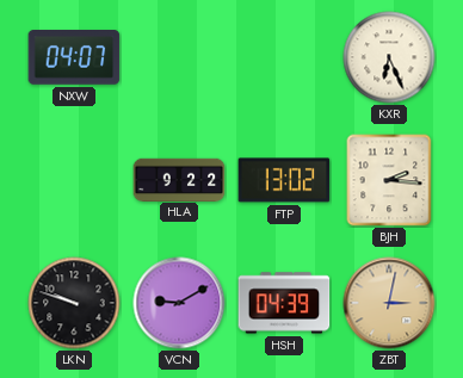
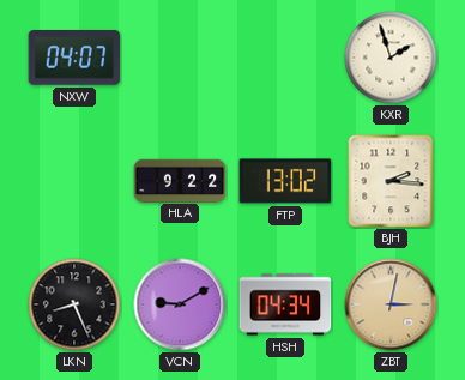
KXR: 6:26 -> 1:57
LKN: 9:48 -> 8:26
HSH: 04:39 -> 04:34
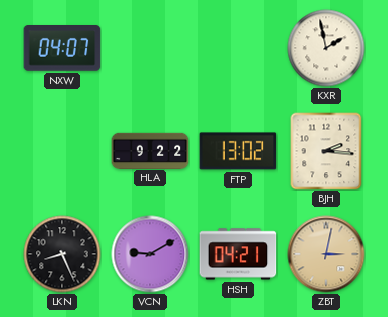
KXR: 1:57 -> 1:58
HSH: 04:34 -> 04:21
